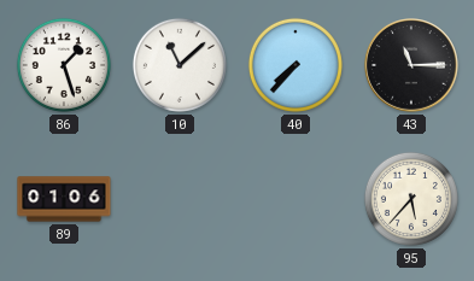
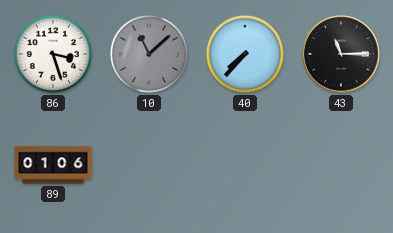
86: 1:27 -> 3:27
10 dial: white -> grey
95: 5:37 -> none
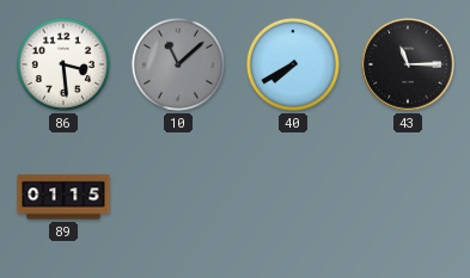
86: 3:27 -> 3:29
40: 7:37 -> 7:40
89: 01:06 -> 01:15
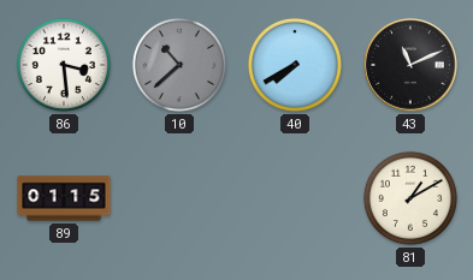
10: 11:08 -> 10:38
43: 11:15 -> 11:11
81: none -> 1:10
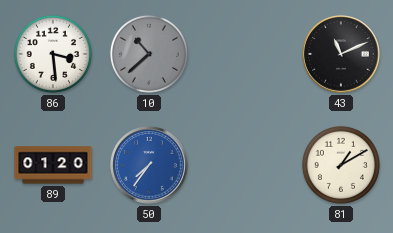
40: 7:40 -> none
89: 01:15 -> 01:20
50: none -> 7:36
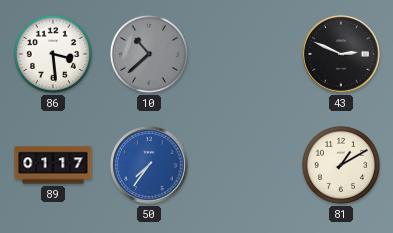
43: 11:11 -> 2:49
89: 01:20 -> 01:17
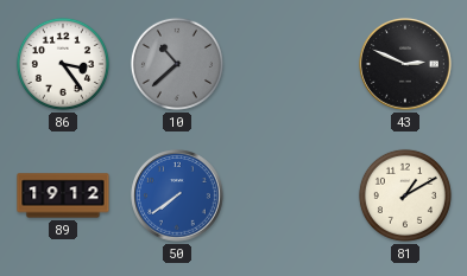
86: 3:29 -> 3:24
89: 01:17 -> 19:12
50: 7:36 -> 7:39
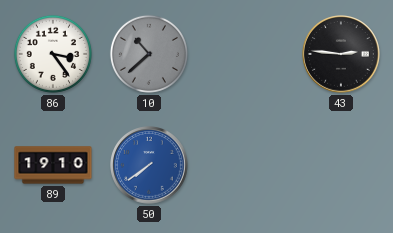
43: 2:49 -> 2:46
89: 19:12 -> 19:10
81: 1:10 -> none
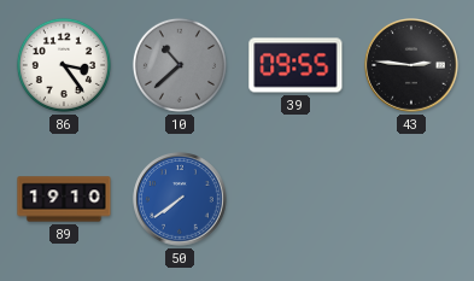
39: none -> 09:55
